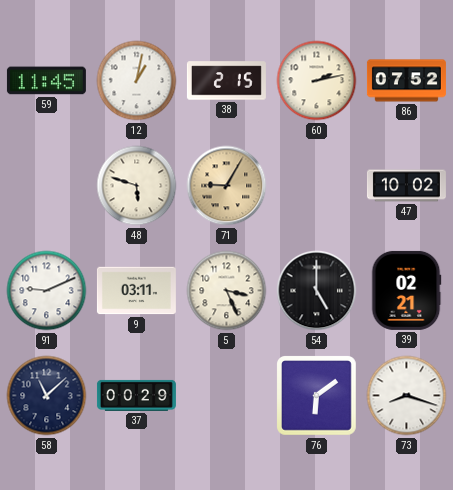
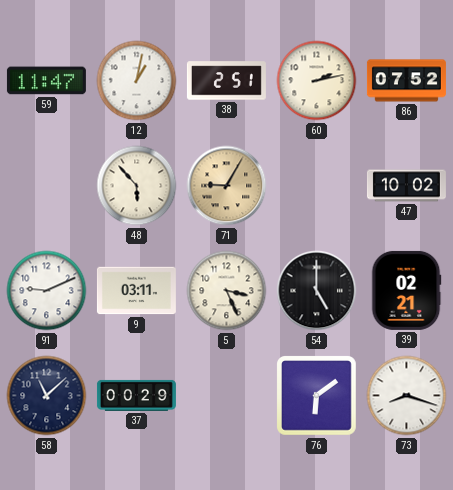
59: 11:45 -> 11:47
38: 2:15 -> 2:51
48: 5:48 -> 5:53
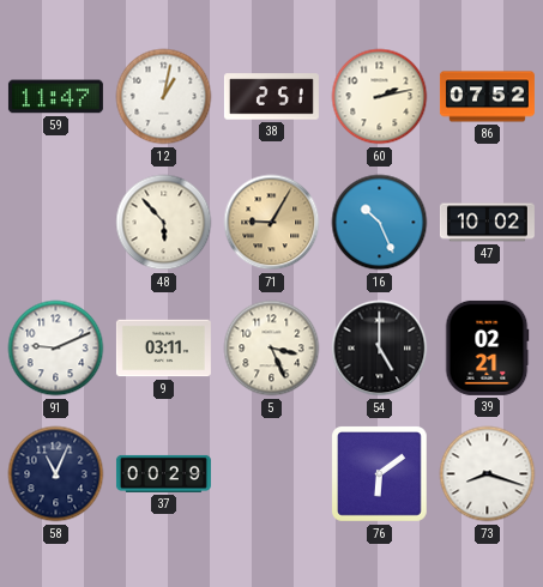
16: none -> 10:26
58: 11:08 -> 11:04
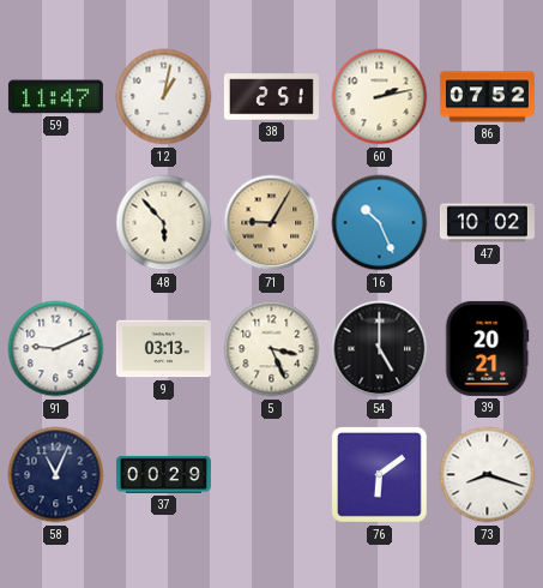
9: 03:11 -> 03:13
39: 02:21 -> 20:21
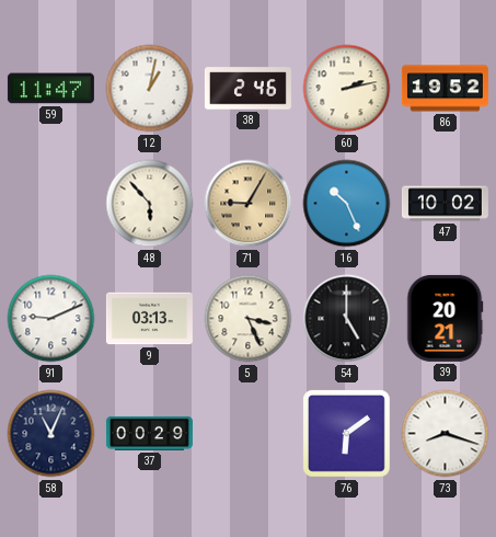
38: 2:51 -> 2:46
86: 07:52 -> 19:52
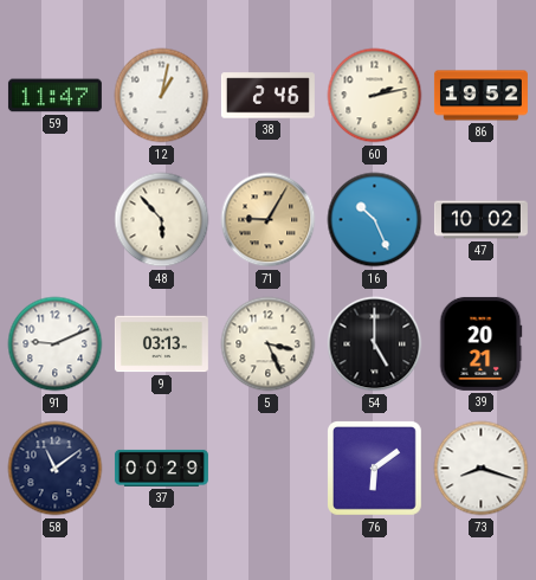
58: 11:04 -> 11:09
